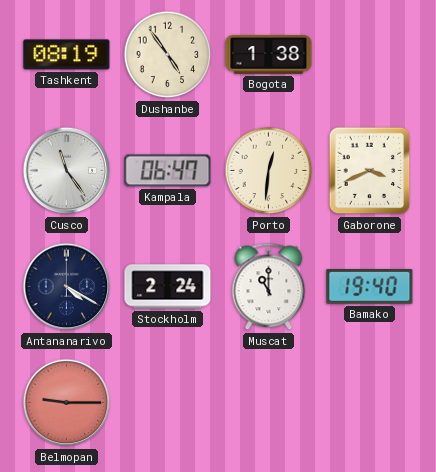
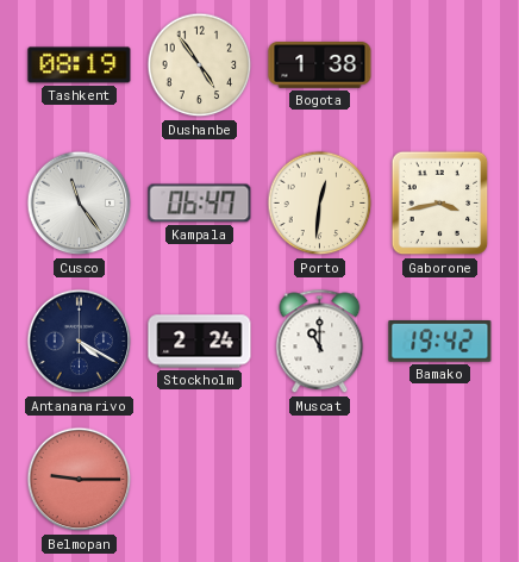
Gaborone: 3:41 -> 3:43
Bamako: 19:40 -> 19:42
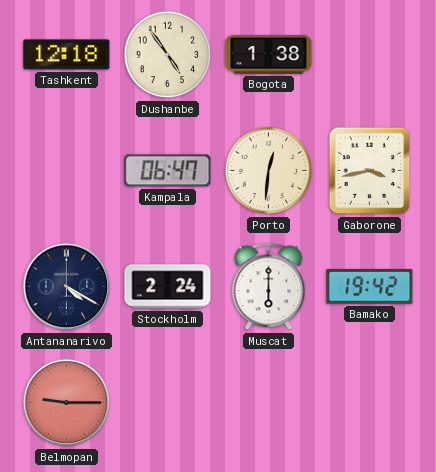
Tashkent: 08:19 -> 12:18
Cusco: 11:24 -> none
Muscat: 11:00 -> 6:00
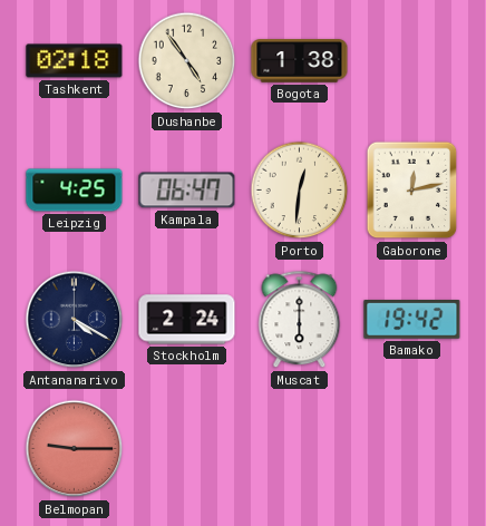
Tashkent: 12:18 -> 02:18
Leipzig: none -> 4:25
Gaborone: 3:43 -> 12:13
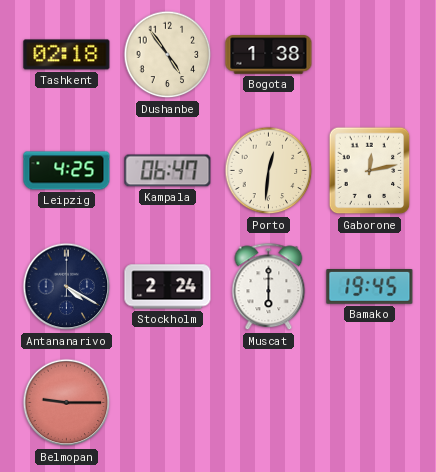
Bamako: 19:42 -> 19:45
